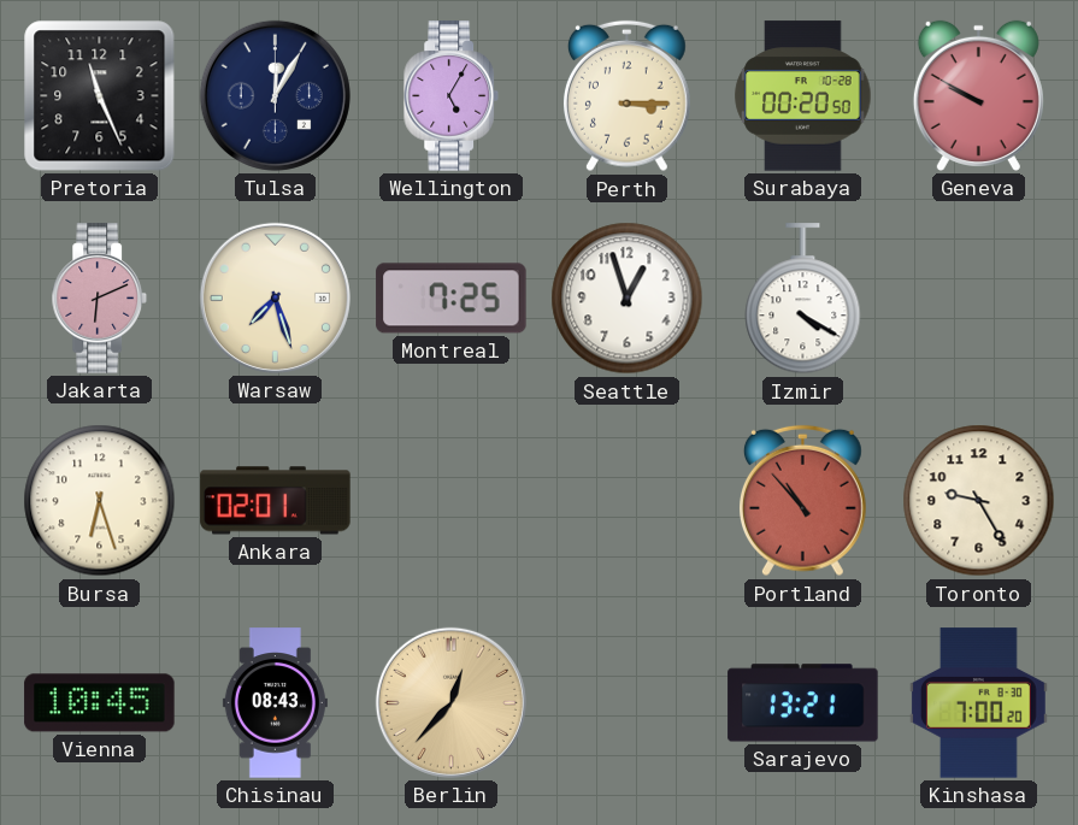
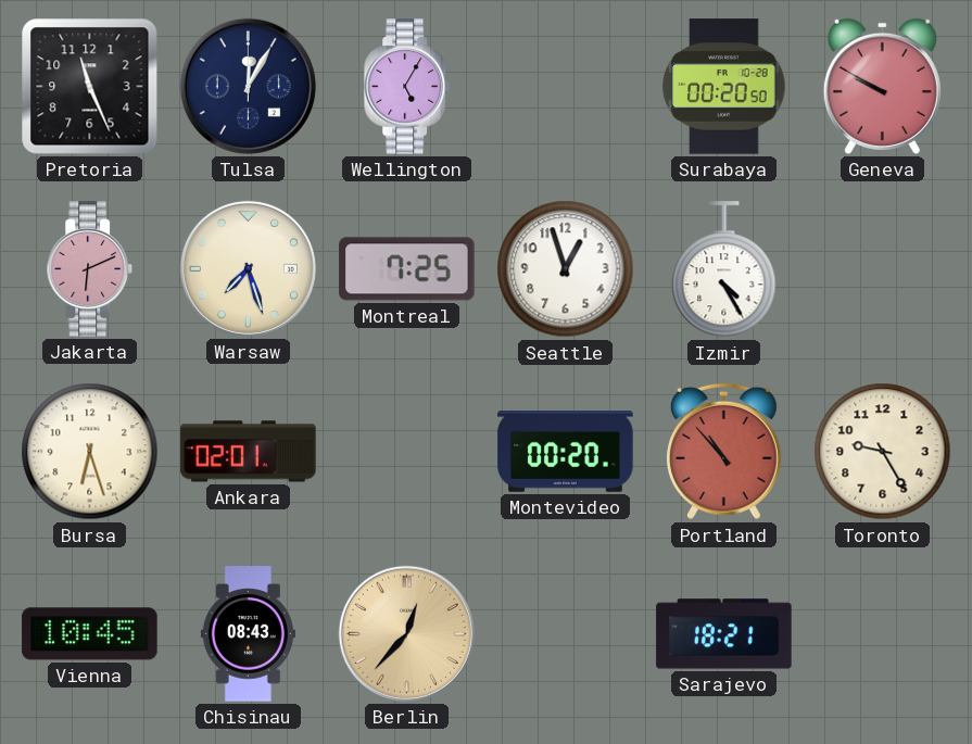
Perth: 3:15 -> none
Izmir: 4:20 -> 4:25
Montevideo: none -> 00:20
Sarajevo: 13:21 -> 18:21
Kinshasa: 7:00 -> none
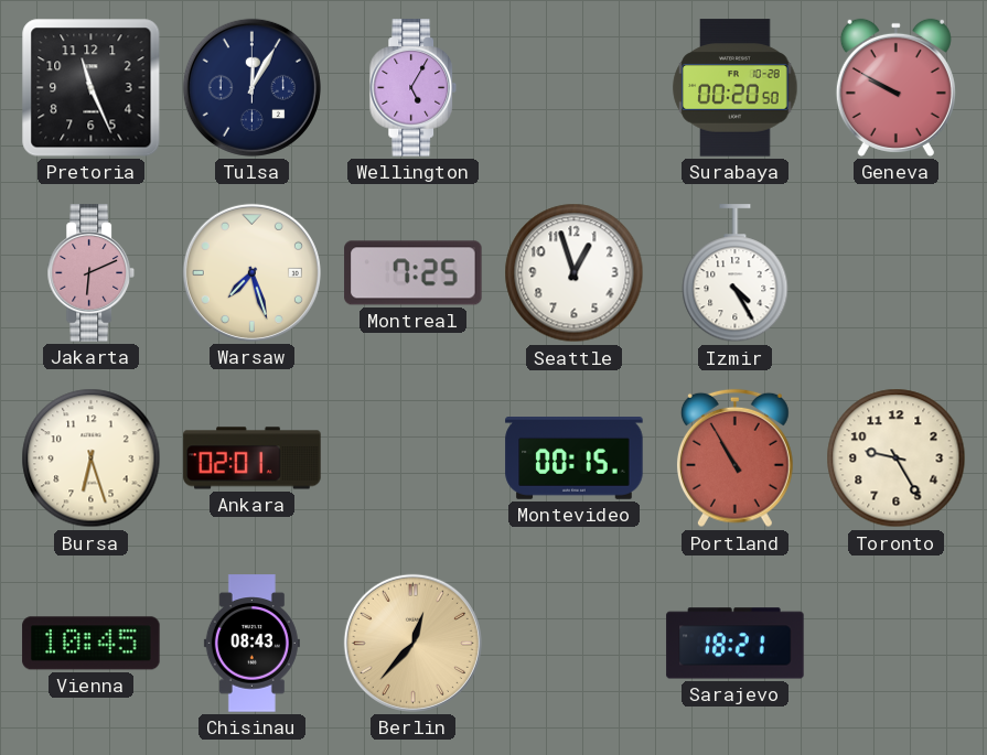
Montevideo: 00:20 -> 00:15
Portland: 10:53 -> 10:55
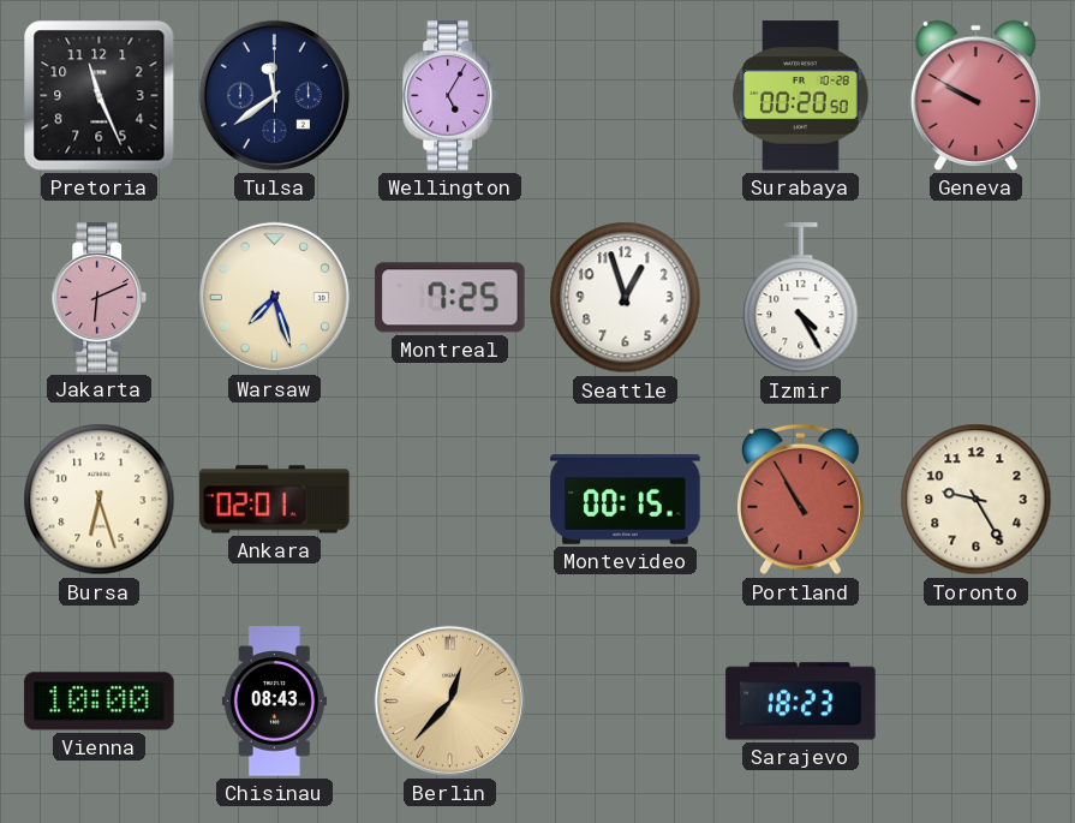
Tulsa: 12:05 -> 11:39
Vienna: 10:45 -> 10:00
Sarajevo: 18:21 -> 18:23
